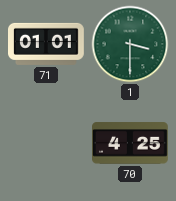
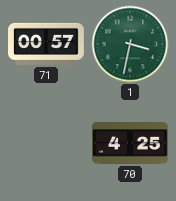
71: 01:01 -> 00:57
1: 3:30 -> 3:32
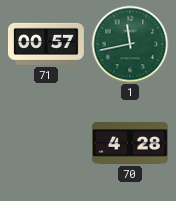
1: 3:32 -> 11:43
70: 4:25 -> 4:28
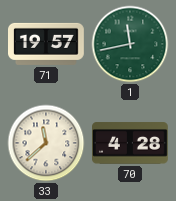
71: 00:57 -> 19:57
33: none -> 11:38
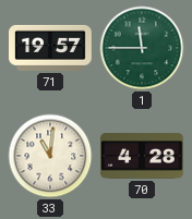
1: 11:43 -> 11:45
33: 11:38 -> 11:01
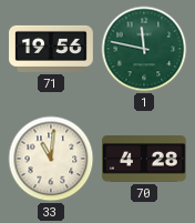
71: 19:57 -> 19:56
1: 11:45 -> 11:47
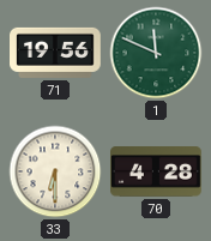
1: 11:47 -> 11:49
33: 11:01 -> 6:30
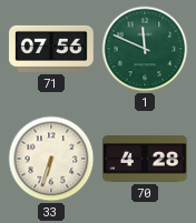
71: 19:56 -> 07:56
33: 6:30 -> 6:33
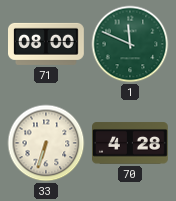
71: 07:56 -> 08:00
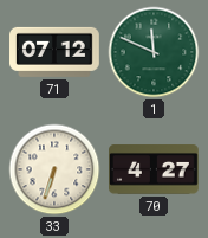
71: 08:00 -> 07:12
70: 4:28 -> 4:27
